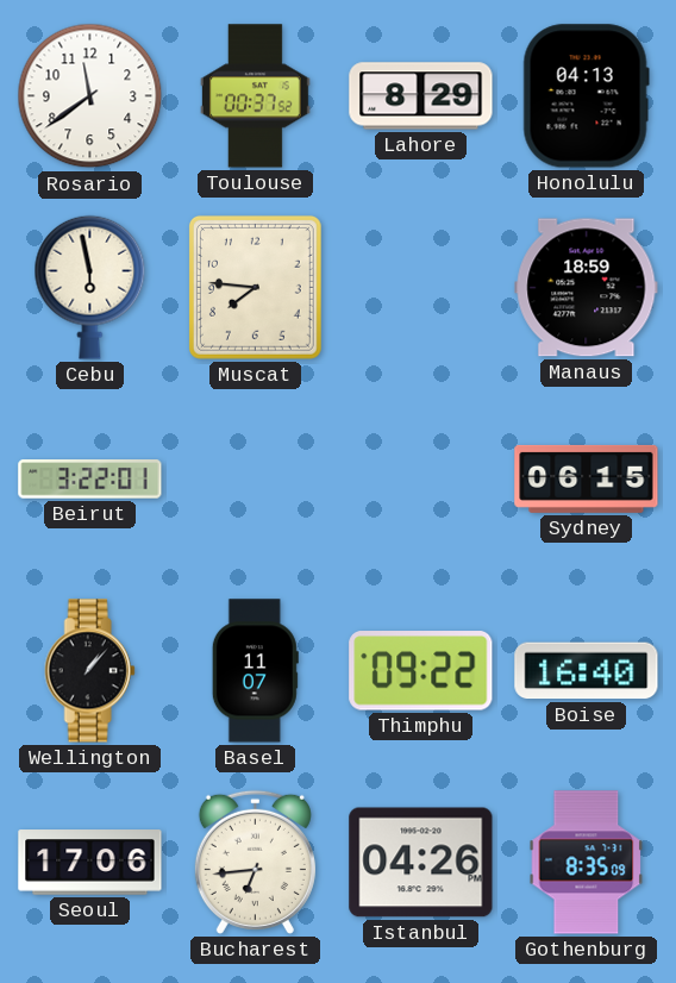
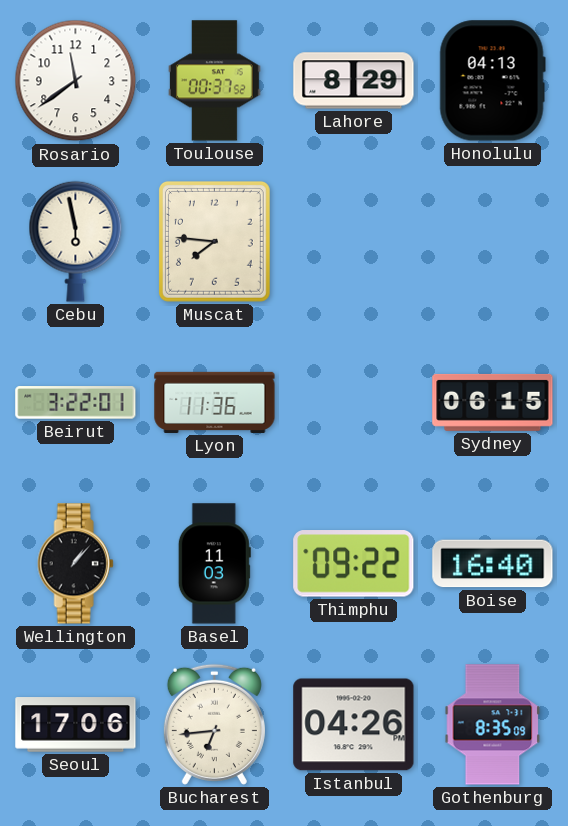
Manaus: 18:59 -> none
Lyon: none -> 11:36
Basel: 11:07 -> 11:03
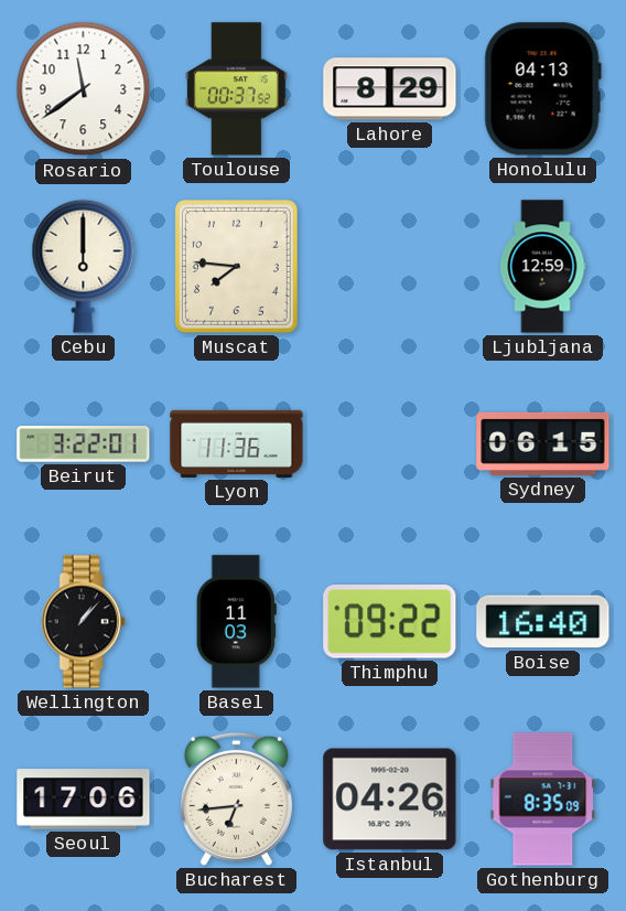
Cebu: 5:58 -> 6:00
Ljubljana: none -> 12:59
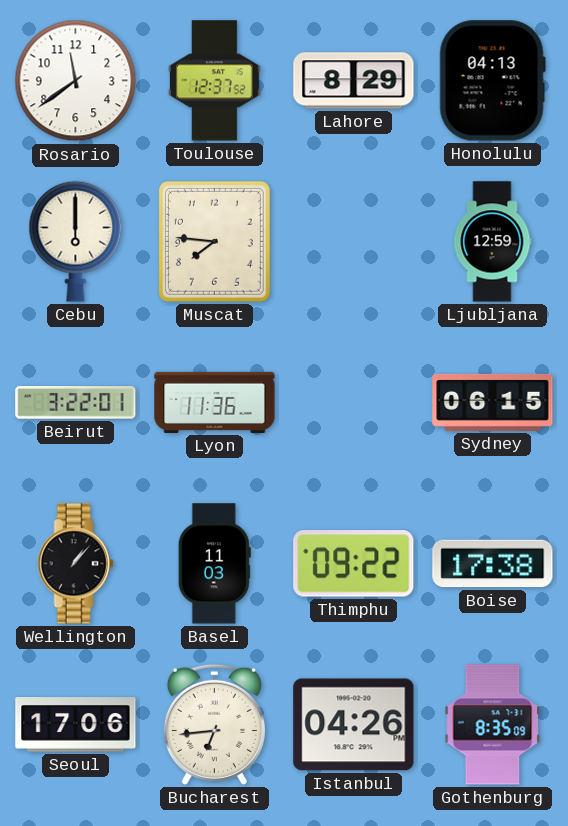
Toulouse: 00:37 -> 12:37
Boise: 16:40 -> 17:38
